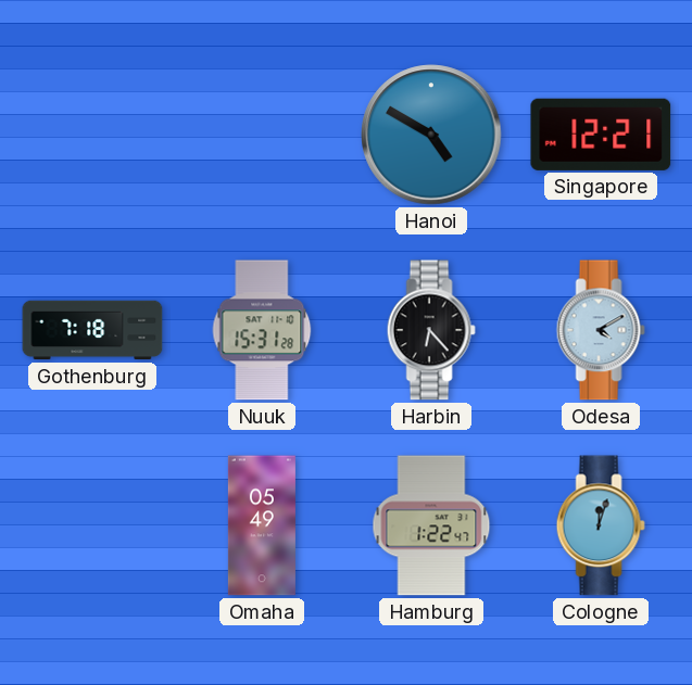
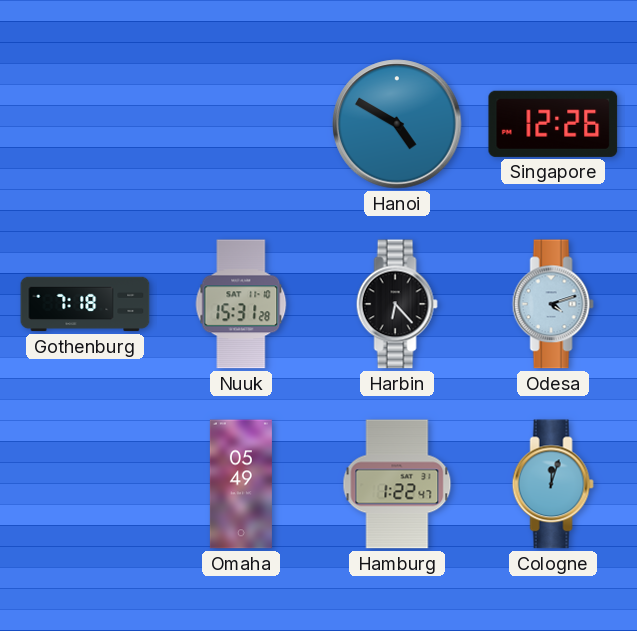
Singapore: 12:21 -> 12:26
Odesa: 4:10 -> 4:12
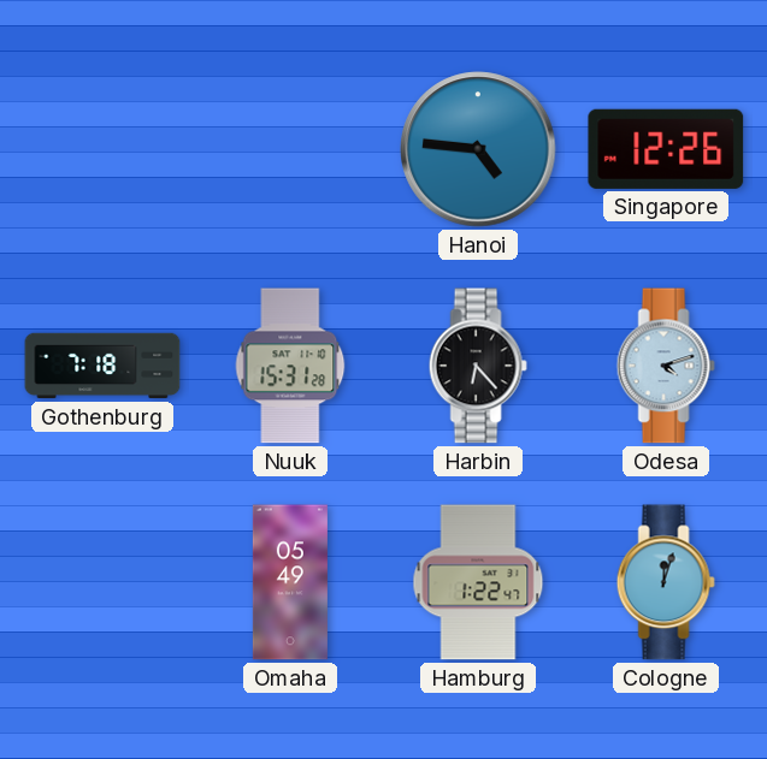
Hanoi: 4:50 -> 4:46
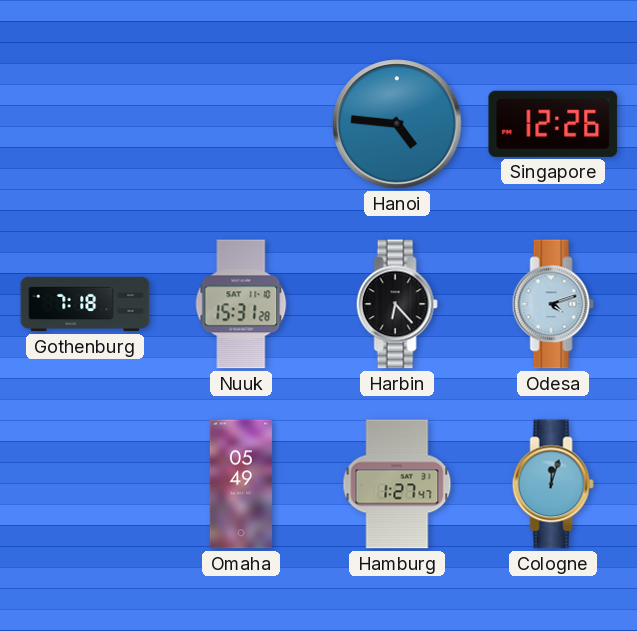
Hamburg: 1:22 -> 1:27
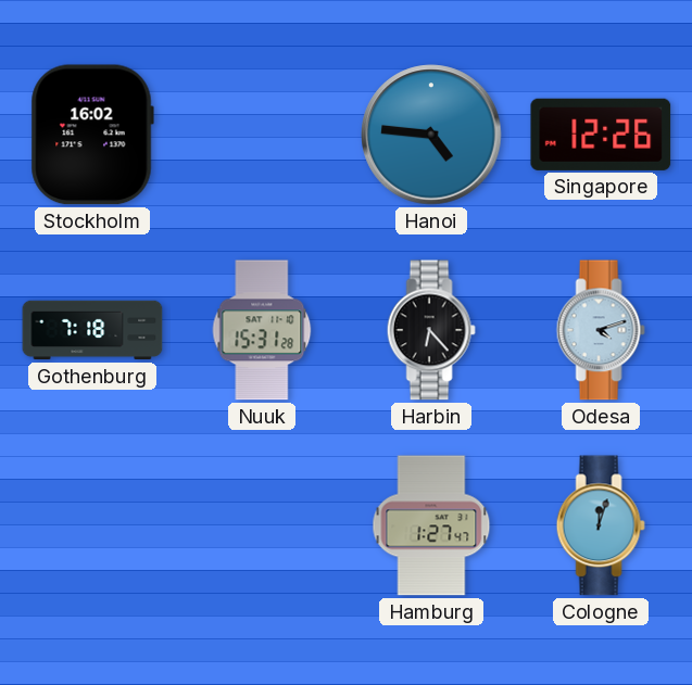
Stockholm: none -> 16:02
Omaha: 05:49 -> none
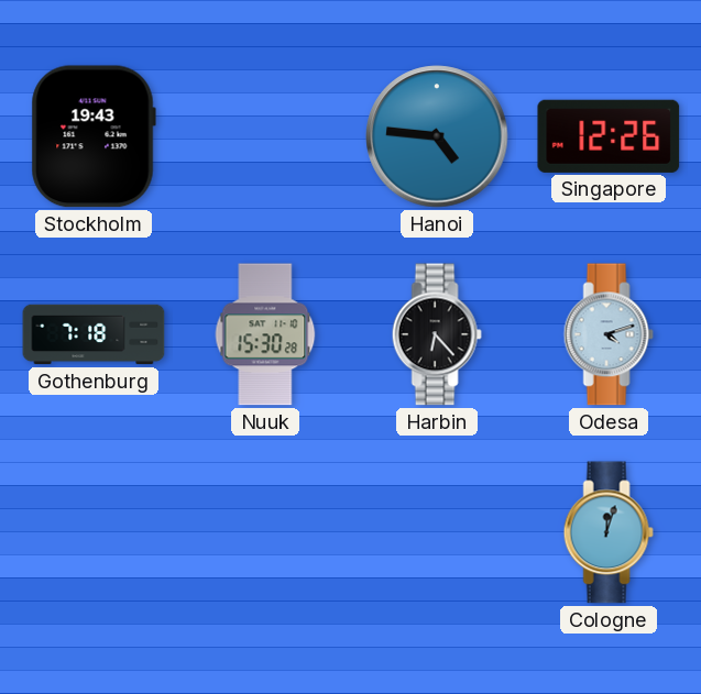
Stockholm: 16:02 -> 19:43
Nuuk: 15:31 -> 15:30
Hamburg: 1:27 -> none
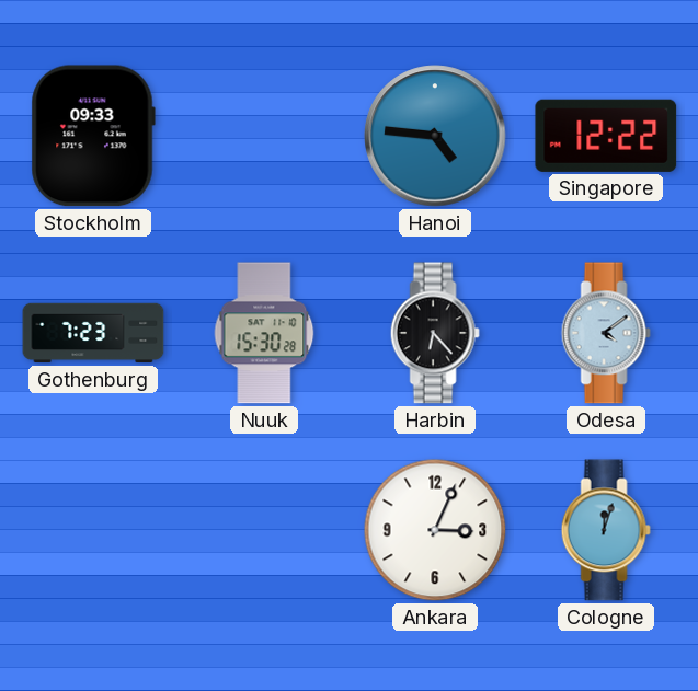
Stockholm: 19:43 -> 09:33
Singapore: 12:26 -> 12:22
Gothenburg: 7:18 -> 7:23
Odesa: 4:12 -> 4:09
Ankara: none -> 3:04
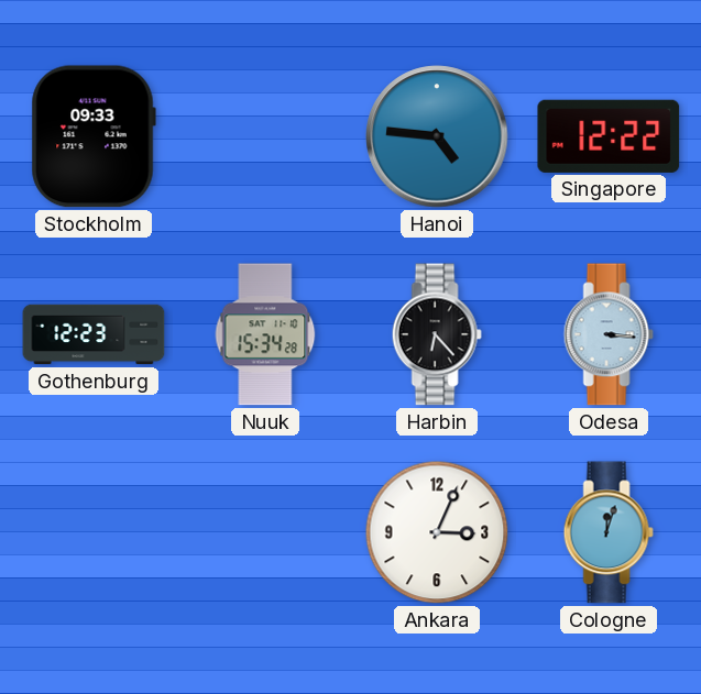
Gothenburg: 7:23 -> 12:23
Nuuk: 15:30 -> 15:34
Odesa: 4:09 -> 3:16
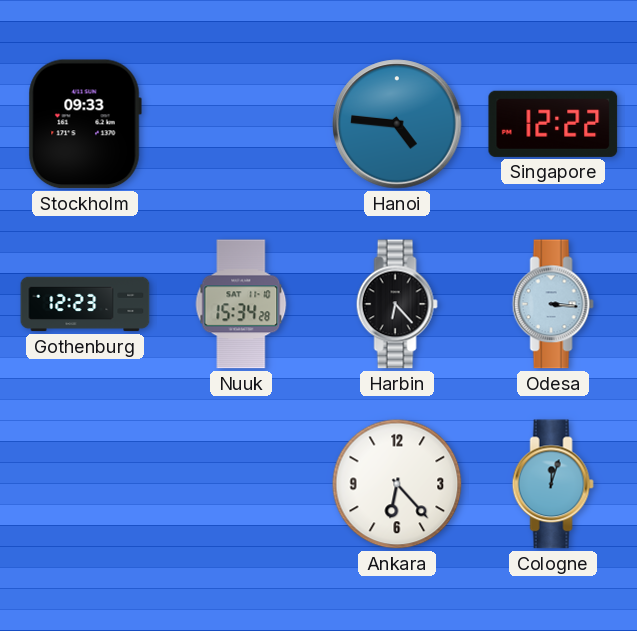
Ankara: 3:04 -> 6:23
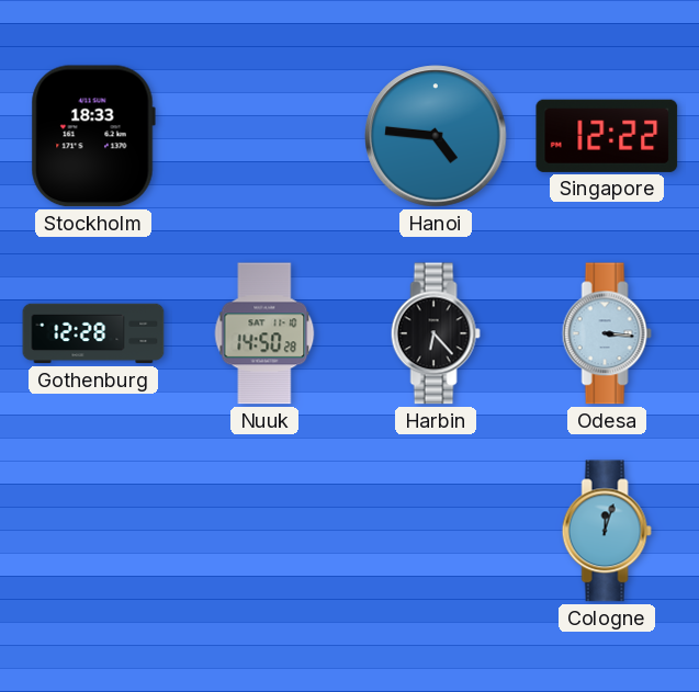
Stockholm: 09:33 -> 18:33
Gothenburg: 12:23 -> 12:28
Nuuk: 15:34 -> 14:50
Ankara: 6:23 -> none
